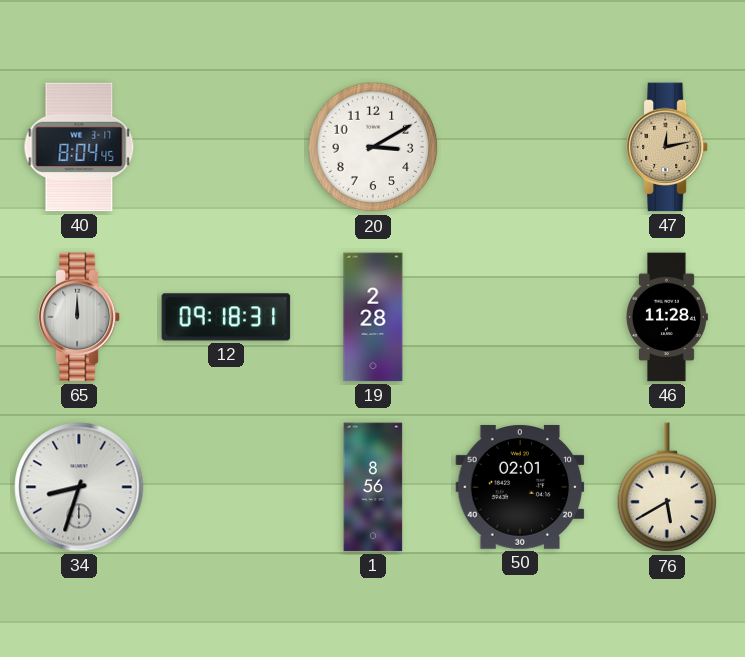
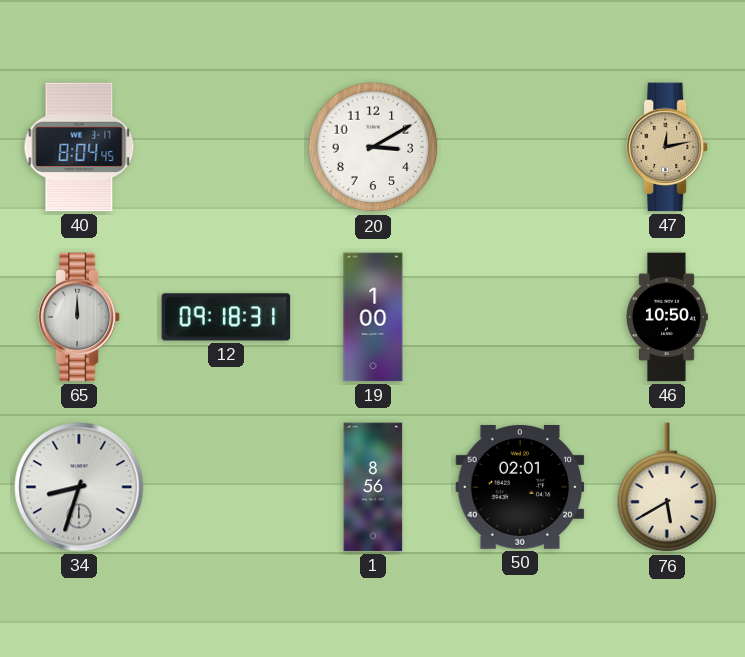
19: 2:28 -> 1:00
46: 11:28 -> 10:50
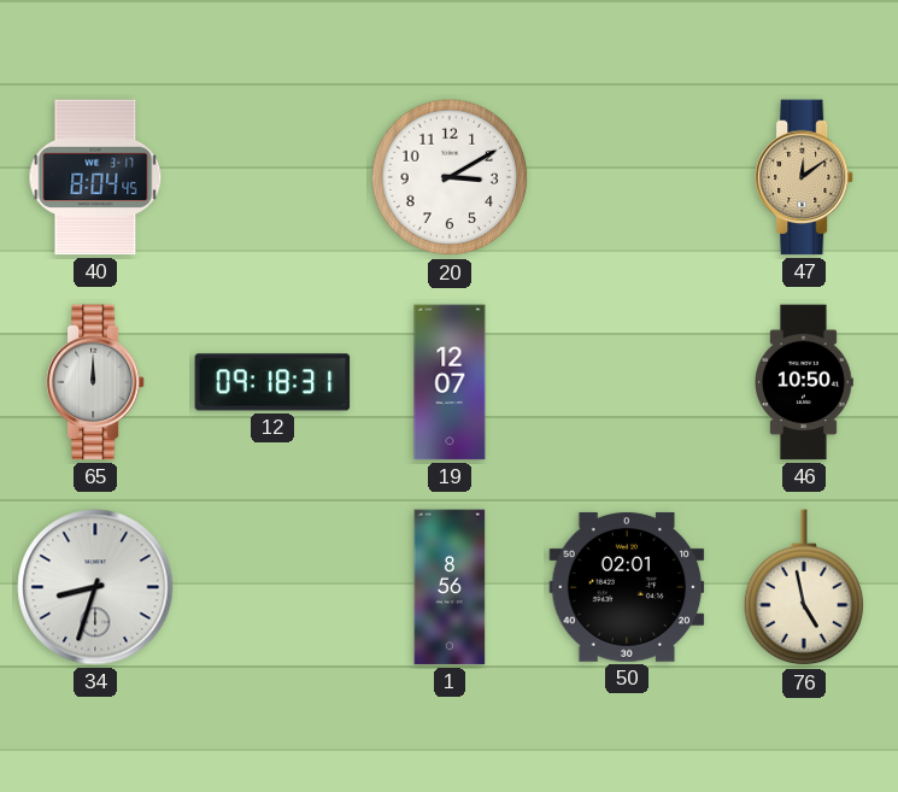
47: 12:13 -> 12:09
19: 1:00 -> 12:07
76: 5:40 -> 4:58
